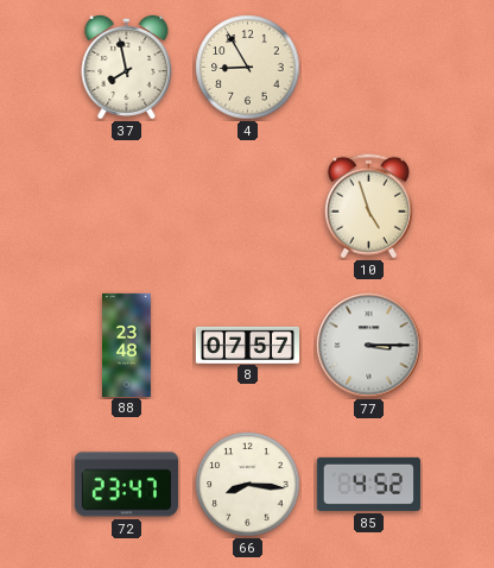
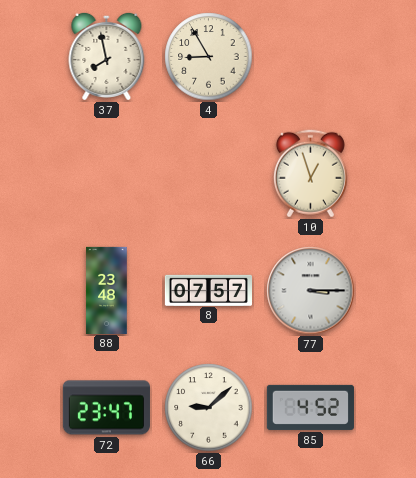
10: 4:57 -> 12:57
66: 8:16 -> 9:08
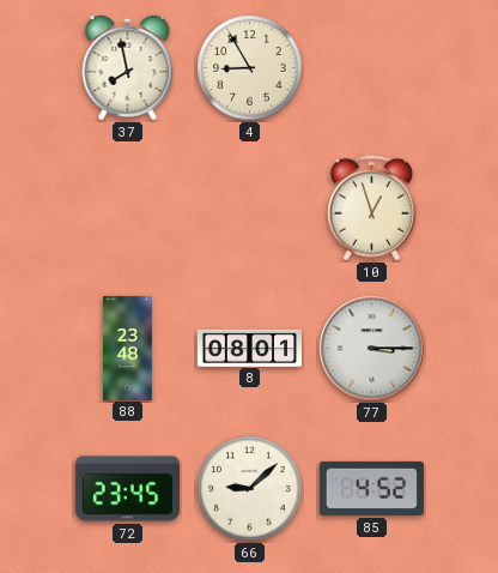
8: 07:57 -> 08:01
72: 23:47 -> 23:45
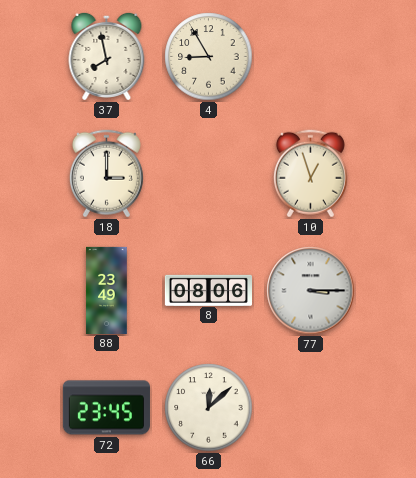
18: none -> 3:00
88: 23:48 -> 23:49
8: 08:01 -> 08:06
66: 9:08 -> 12:08
85: 4:52 -> none
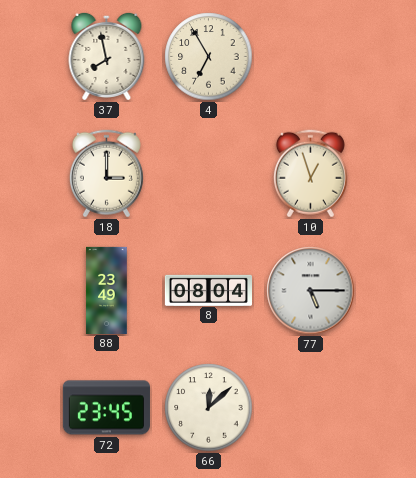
4: 8:55 -> 6:55
8: 08:06 -> 08:04
77: 3:15 -> 5:15
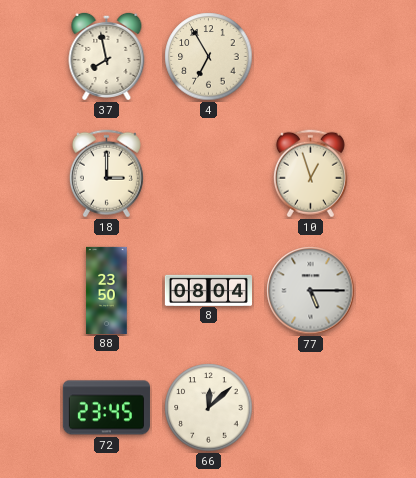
88: 23:49 -> 23:50
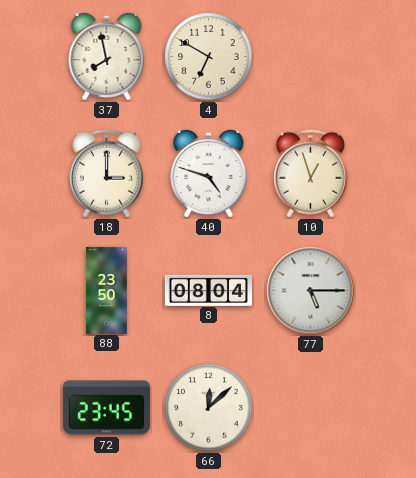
4: 6:55 -> 6:50
40: none -> 4:48
